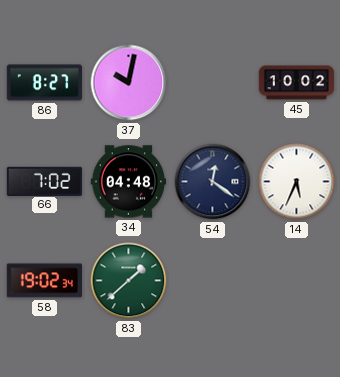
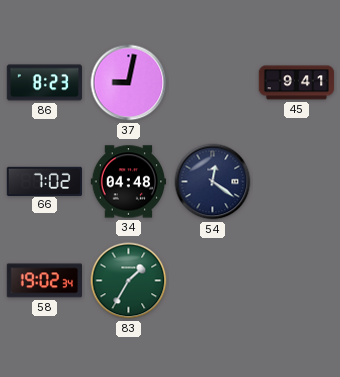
86: 8:27 -> 8:23
37: 10:02 -> 9:02
45: 10:02 -> 9:41
14: 5:34 -> none
83: 1:38 -> 1:35
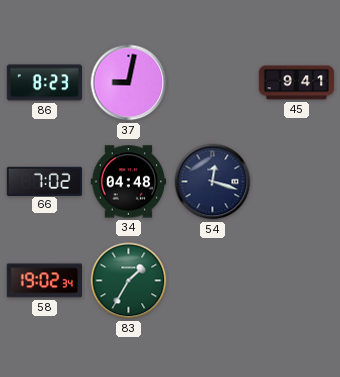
54: 12:21 -> 12:18
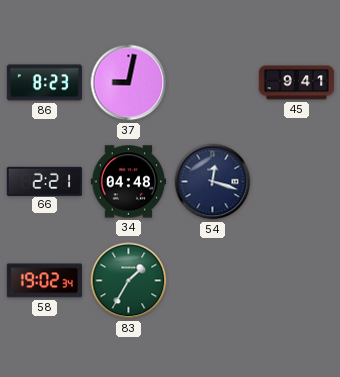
66: 7:02 -> 2:21
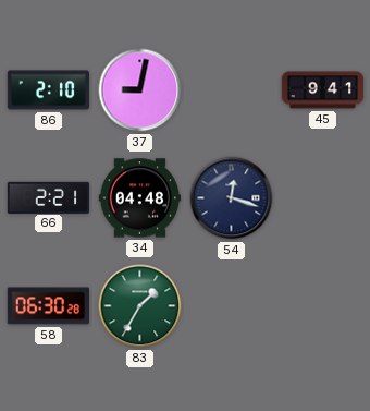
86: 8:23 -> 2:10
58: 19:02 -> 06:30
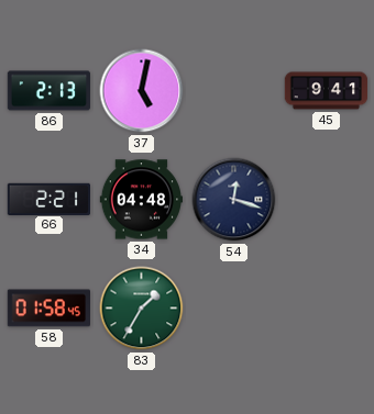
86: 2:10 -> 2:13
37: 9:02 -> 5:02
58: 06:30 -> 01:58
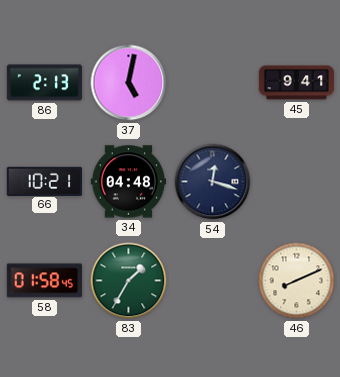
66: 2:21 -> 10:21
46: none -> 8:11
